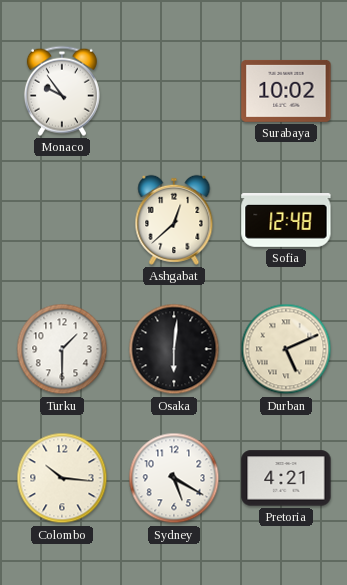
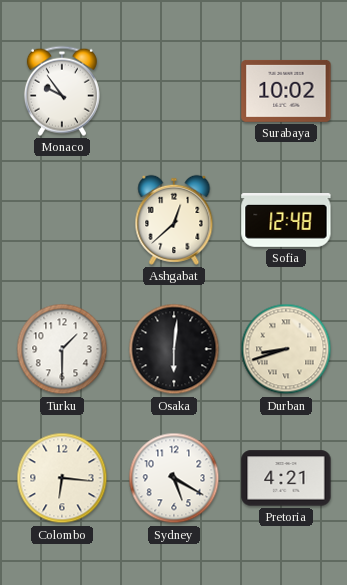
Durban: 5:11 -> 8:42
Colombo: 10:16 -> 6:16
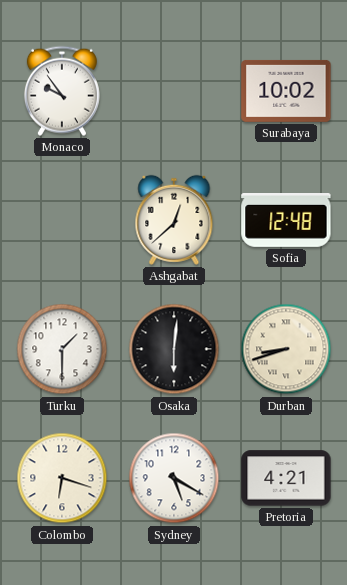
Colombo: 6:16 -> 6:18
